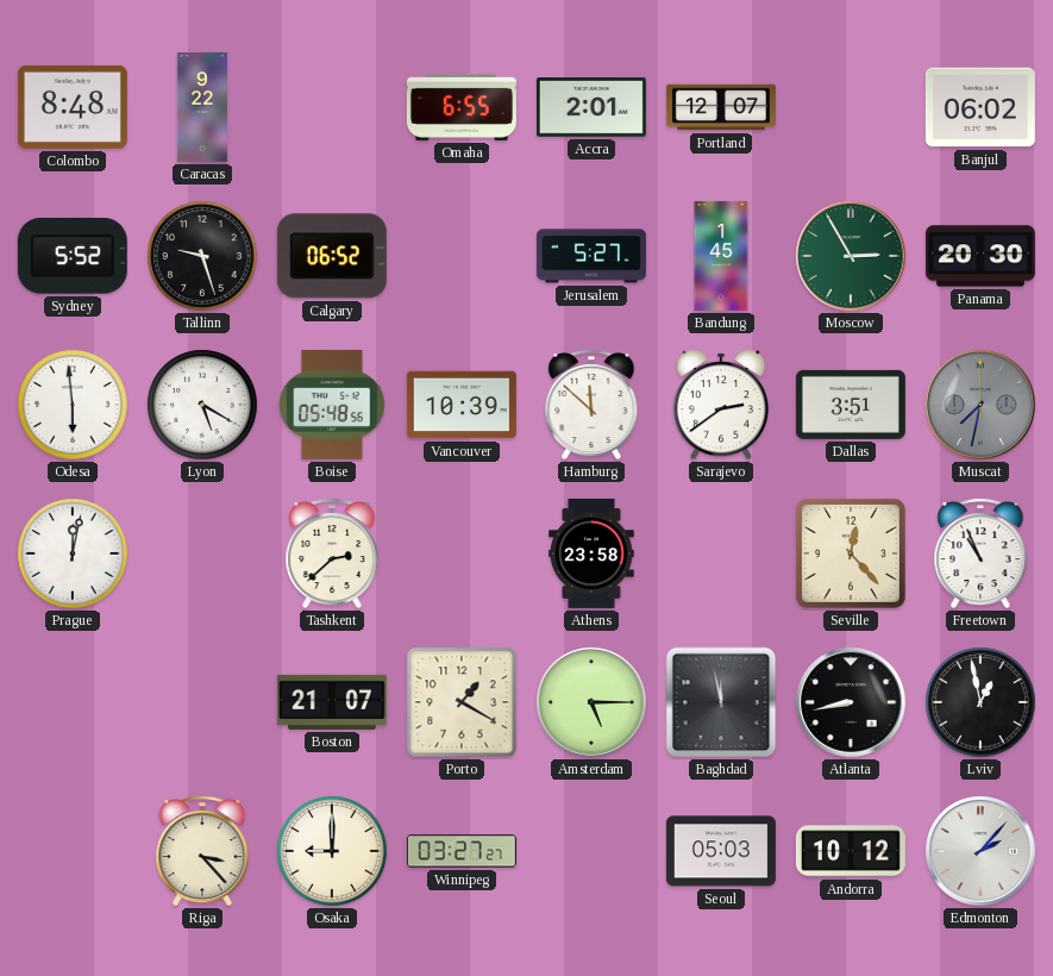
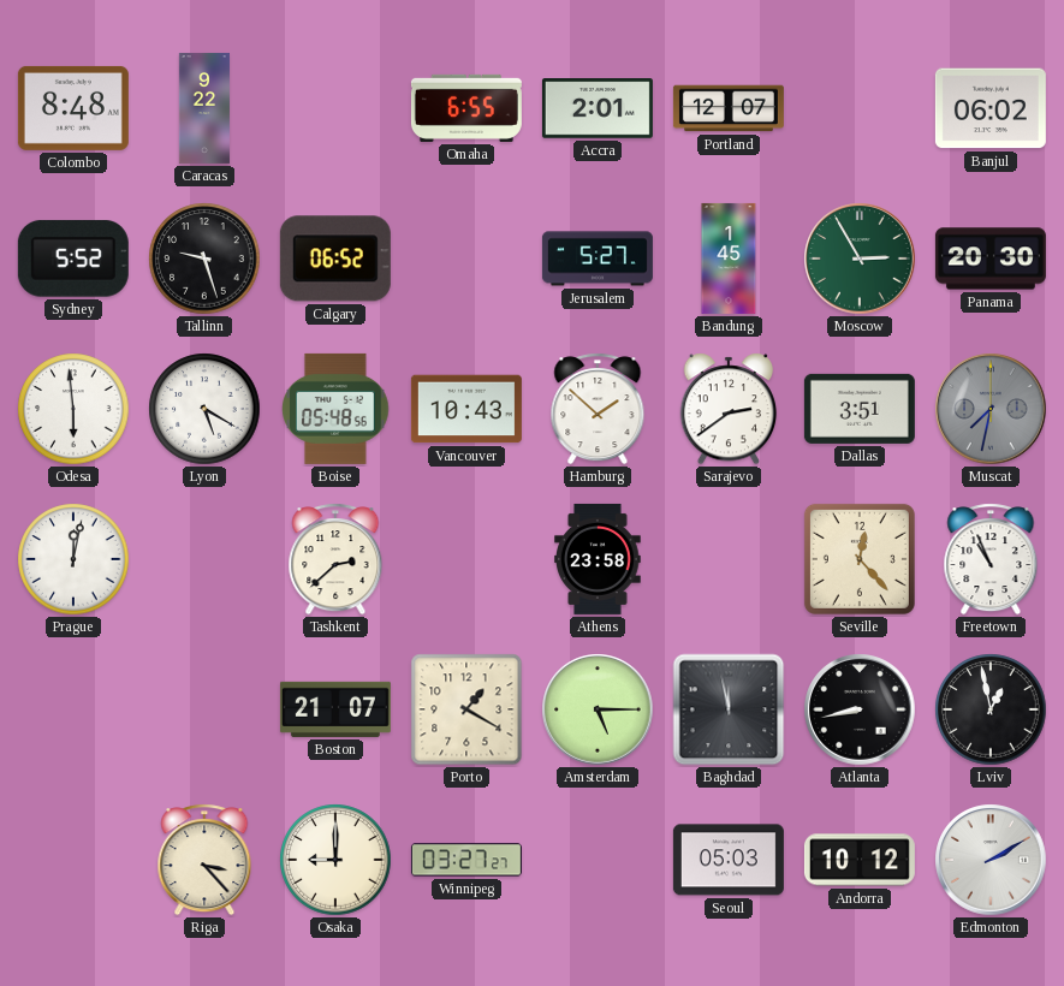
Vancouver: 10:39 -> 10:43
Hamburg: 11:52 -> 1:52
Edmonton: 2:07 -> 2:10
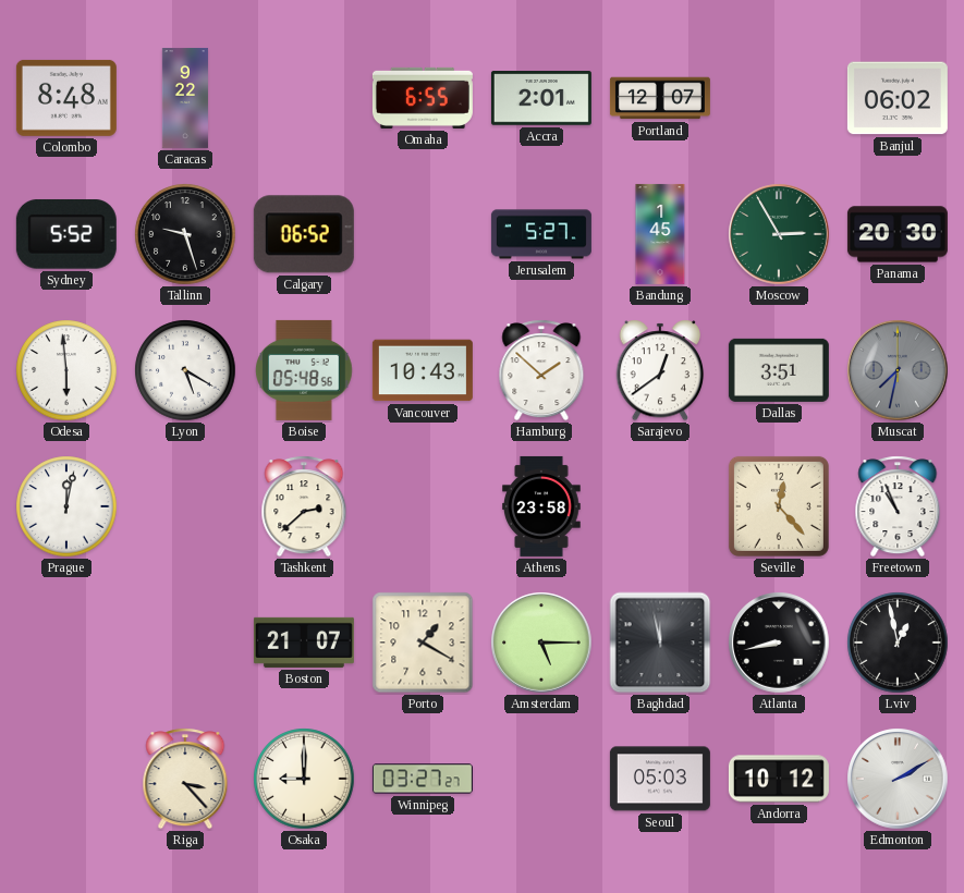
Sarajevo: 2:39 -> 12:39
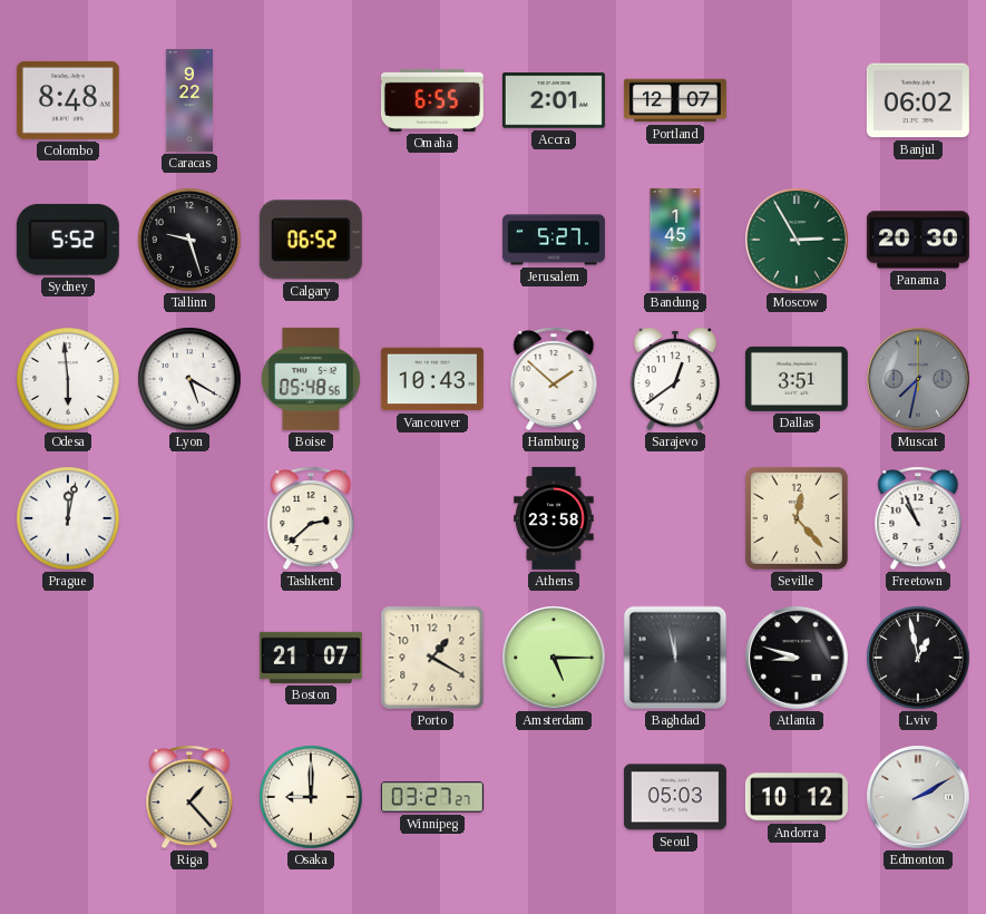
Atlanta: 8:43 -> 8:48
Riga: 3:23 -> 1:23
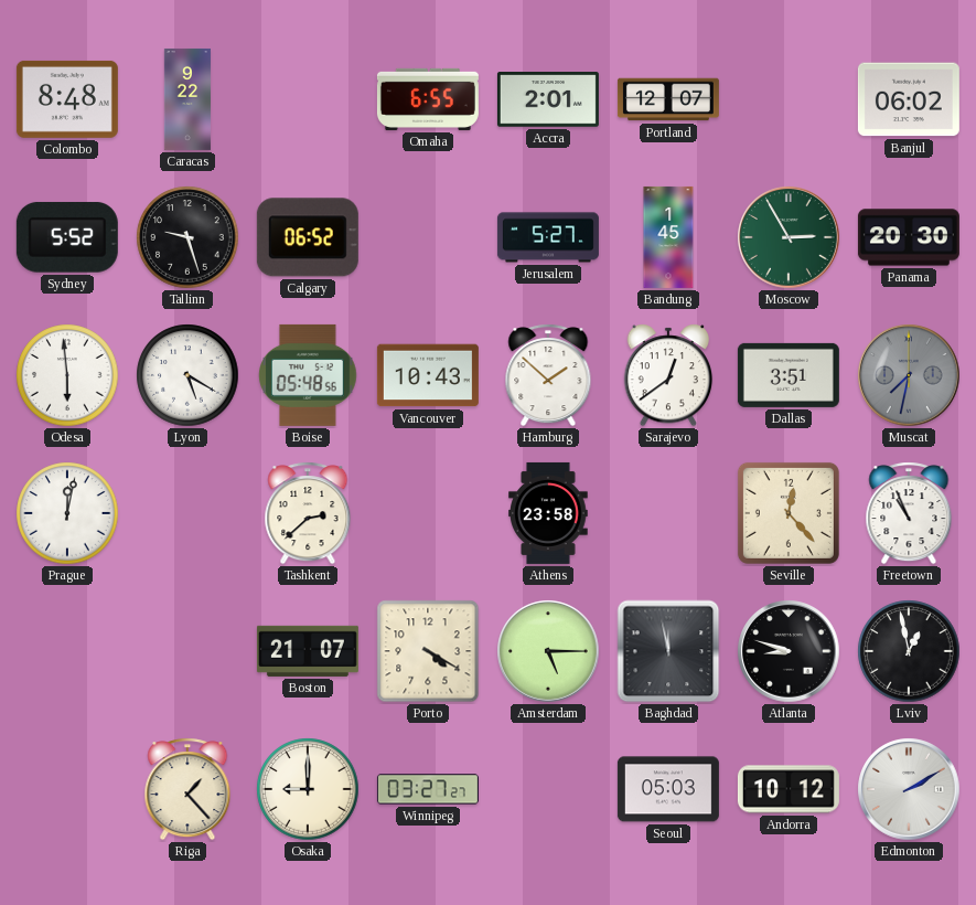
Porto: 1:20 -> 4:20
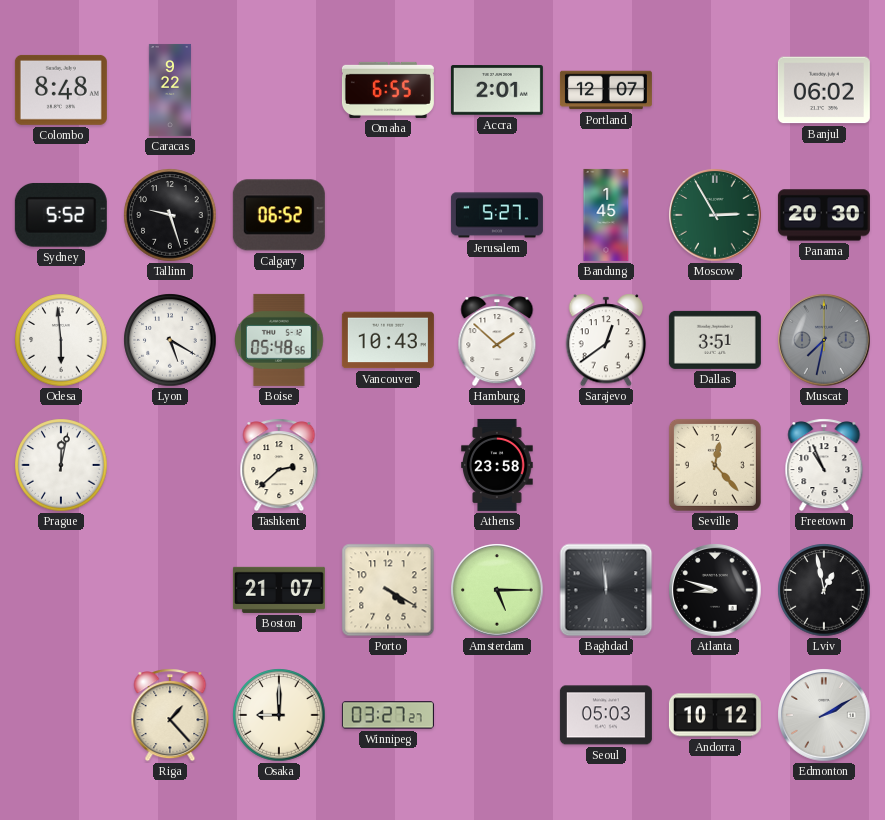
Baghdad: 11:58 -> 11:59
